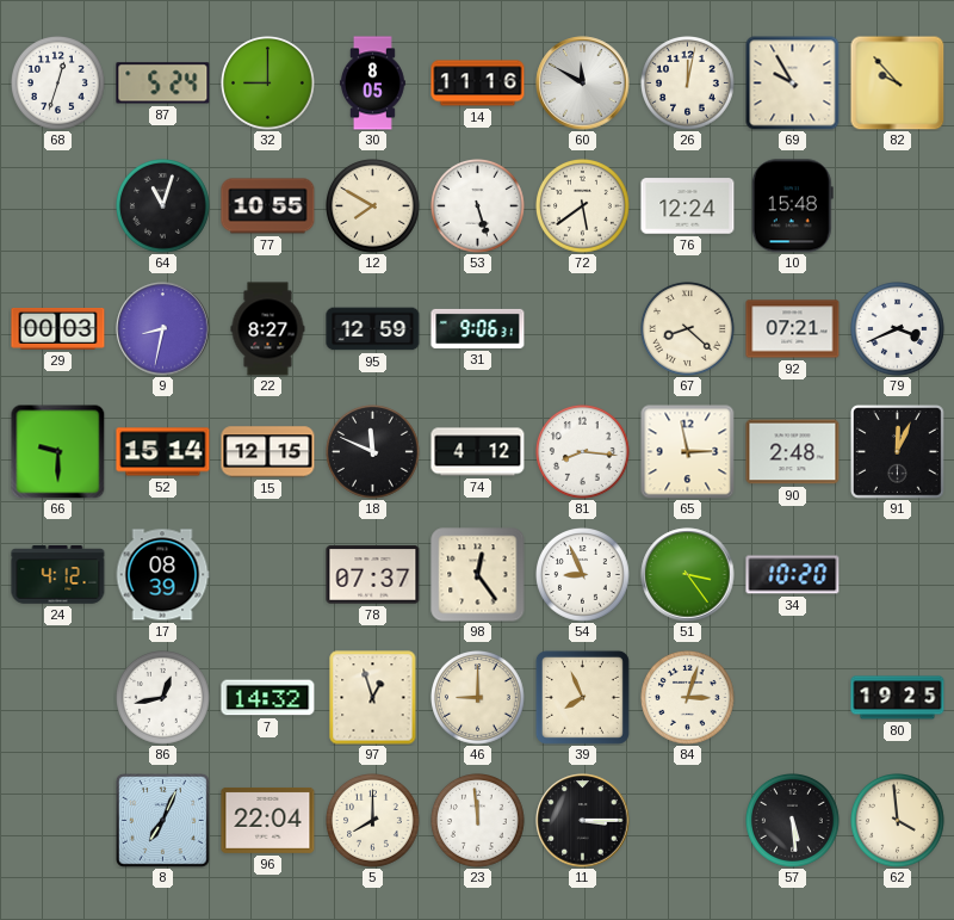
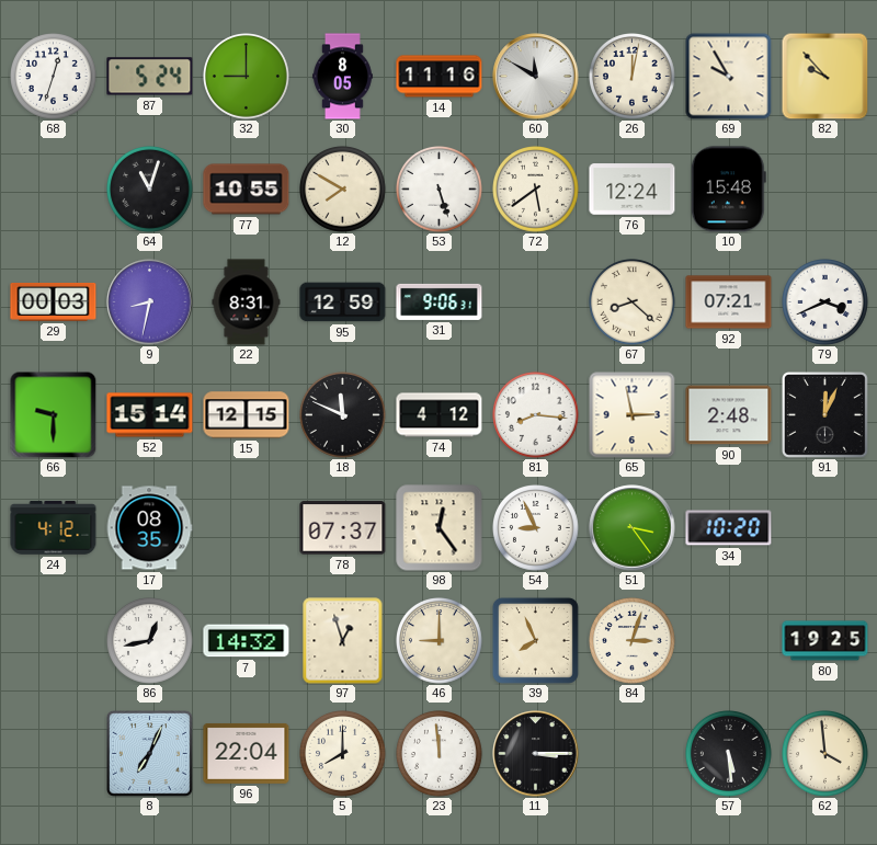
22: 8:27 -> 8:31
17: 08:39 -> 08:35
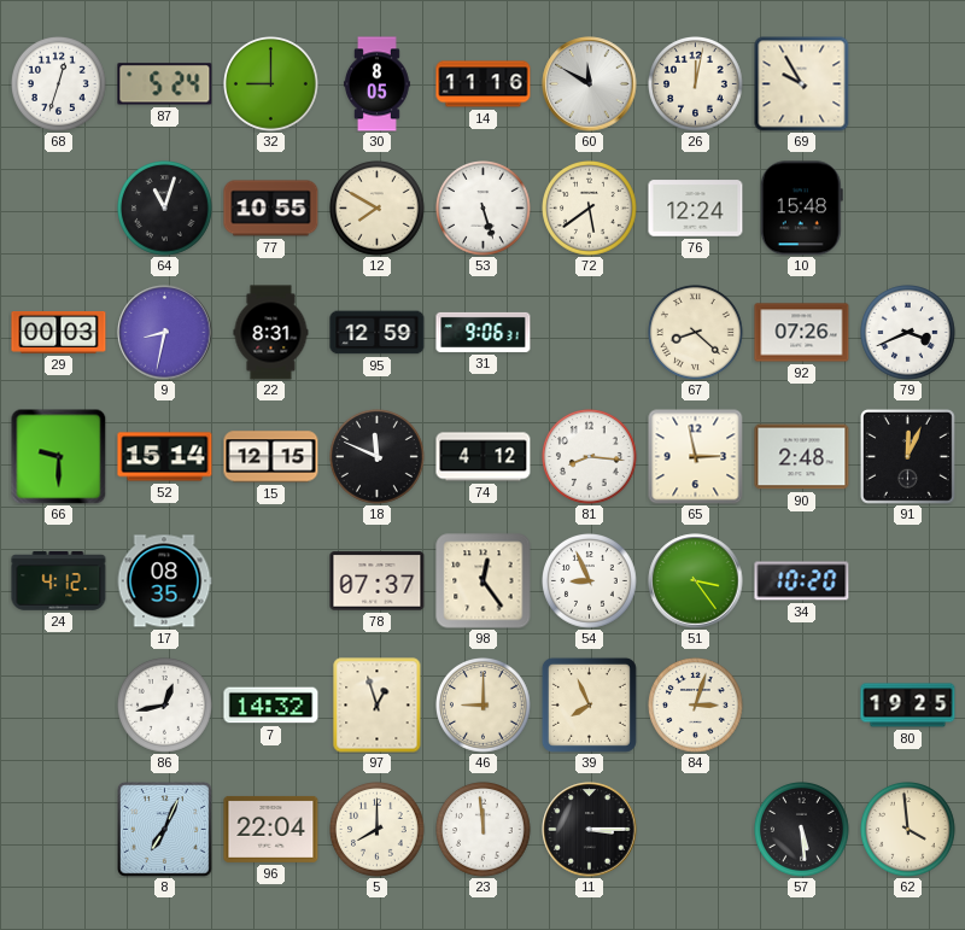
82: 9:53 -> none
92: 07:21 -> 07:26
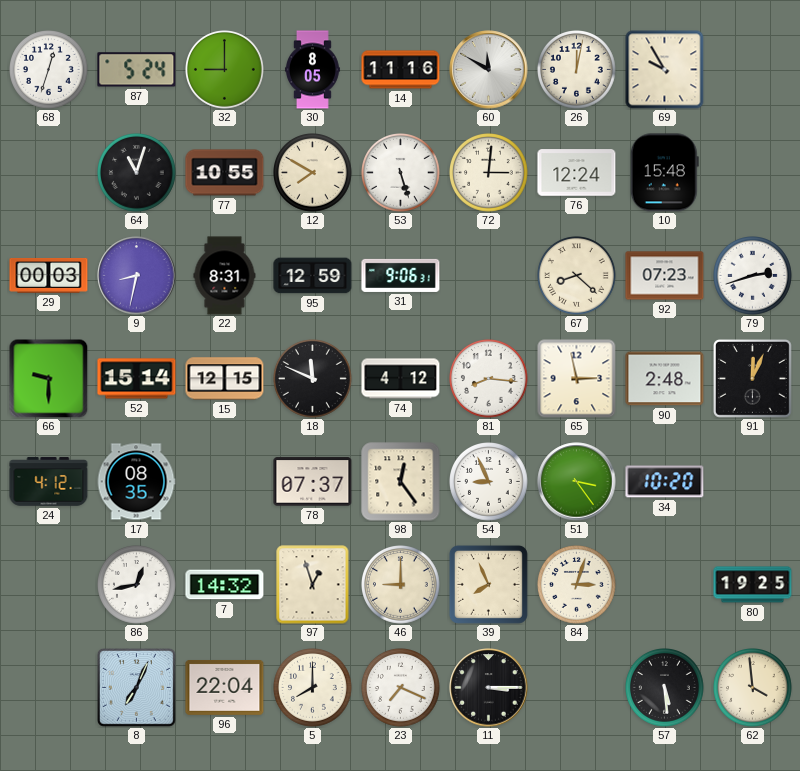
72: 5:39 -> 3:01
92: 07:26 -> 07:23
79: 3:41 -> 2:42
23: 11:59 -> 7:19
